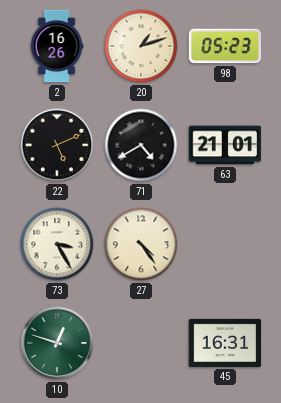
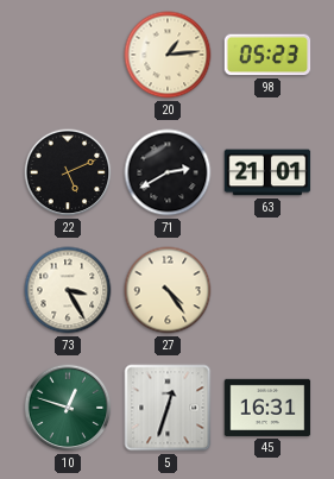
2: 16:26 -> none
20: 1:12 -> 1:14
71: 4:40 -> 2:40
5: none -> 12:33
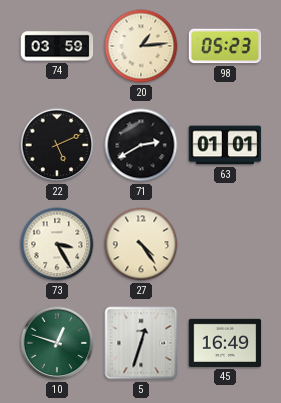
74: none -> 03:59
63: 21:01 -> 01:01
45: 16:31 -> 16:49
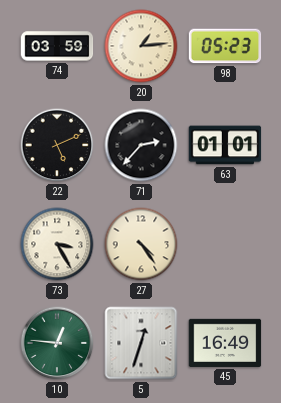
71: 2:40 -> 2:37
10: 12:48 -> 12:46
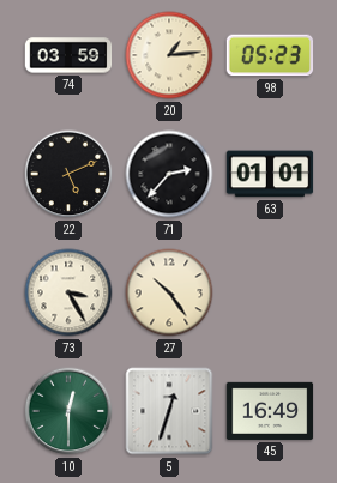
27: 4:24 -> 10:24
10: 12:46 -> 12:30
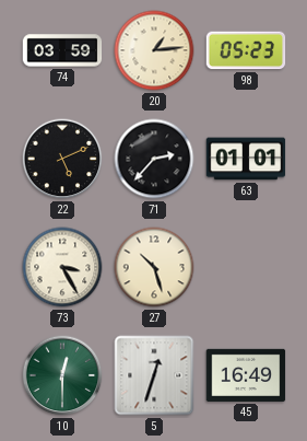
27: 10:24 -> 10:27
